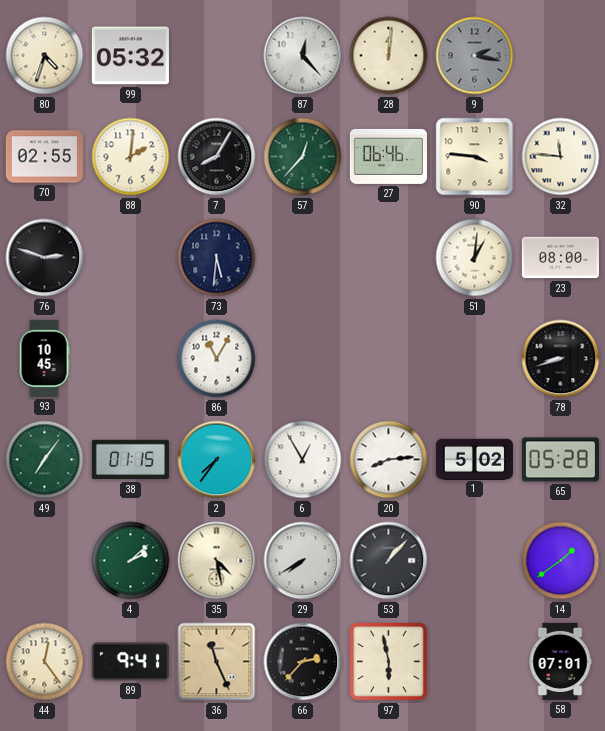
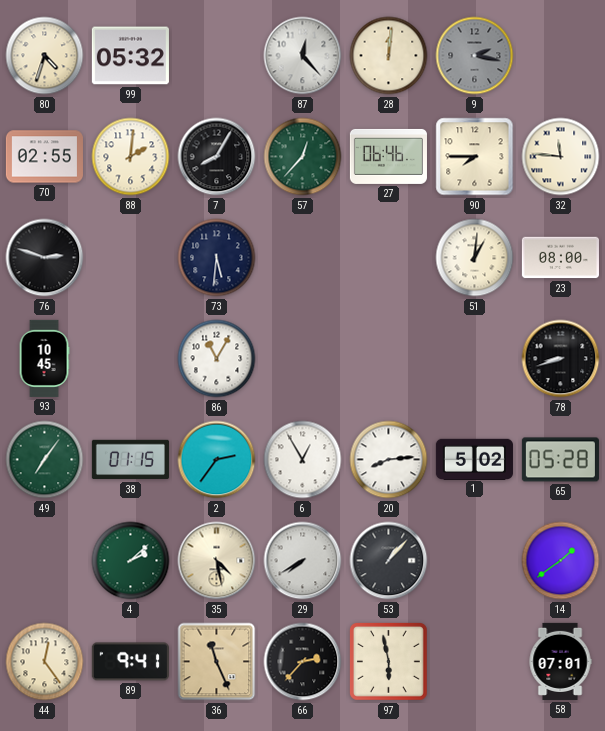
90: 3:46 -> 7:45
2: 7:36 -> 2:36
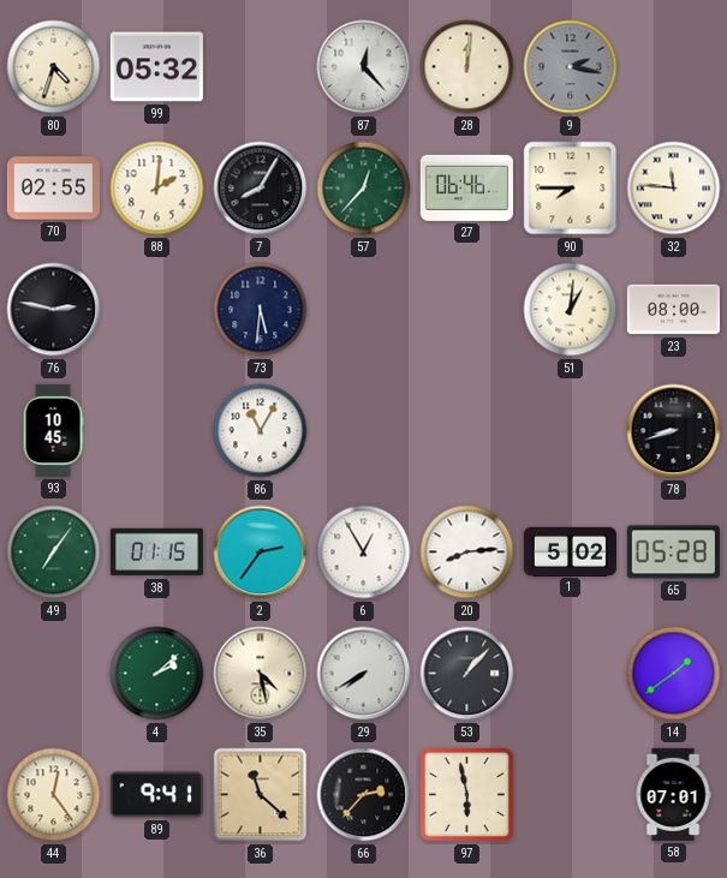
76: 2:48 -> 2:47
36: 11:26 -> 11:22
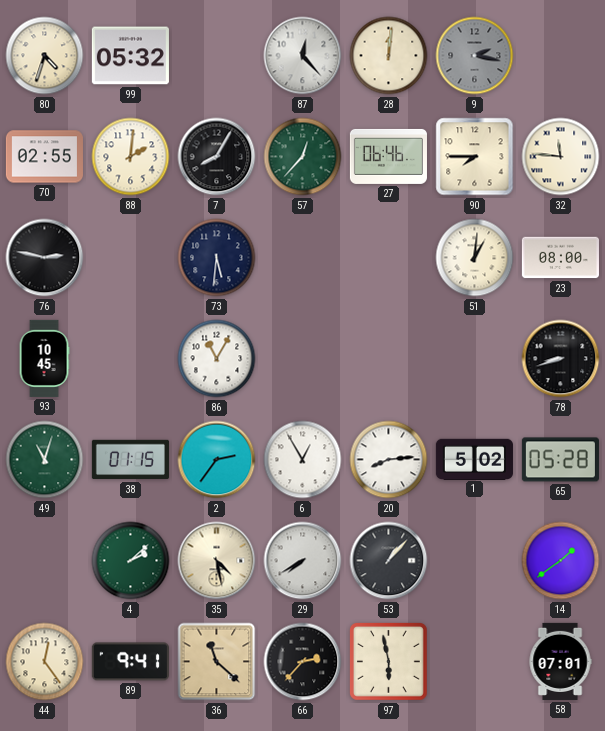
49: 7:06 -> 11:03
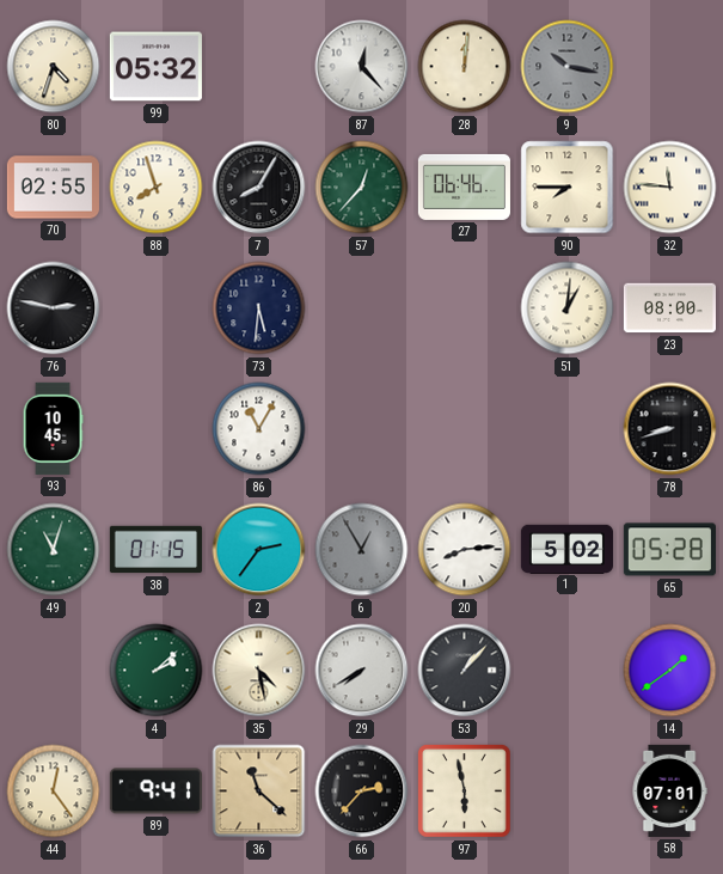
9: 2:17 -> 10:17
88: 2:01 -> 7:57
6 dial: white -> grey
